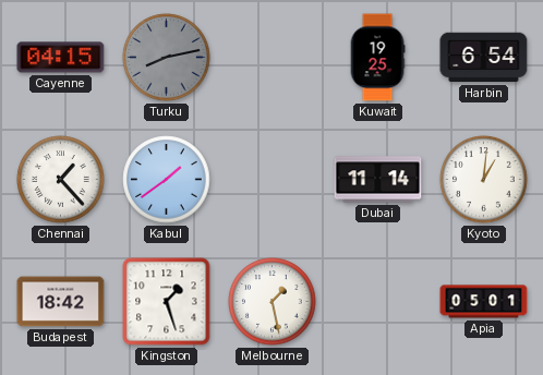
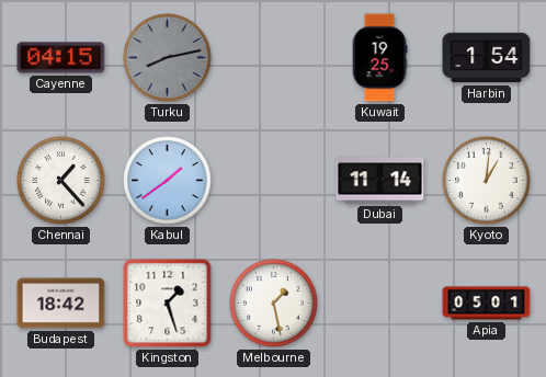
Harbin: 6:54 -> 1:54
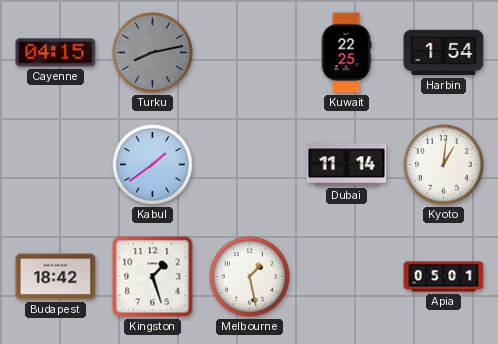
Kuwait: 19:25 -> 22:25
Chennai: 1:23 -> none
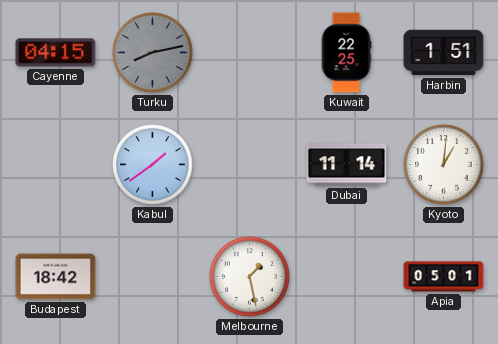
Harbin: 1:54 -> 1:51
Kingston: 1:27 -> none
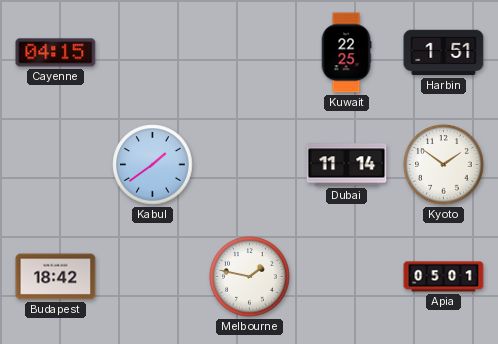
Turku: 8:13 -> none
Kyoto: 1:01 -> 1:51
Melbourne: 1:28 -> 1:47
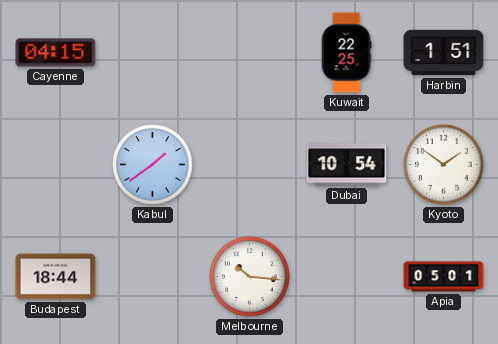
Dubai: 11:14 -> 10:54
Budapest: 18:42 -> 18:44
Melbourne: 1:47 -> 10:16
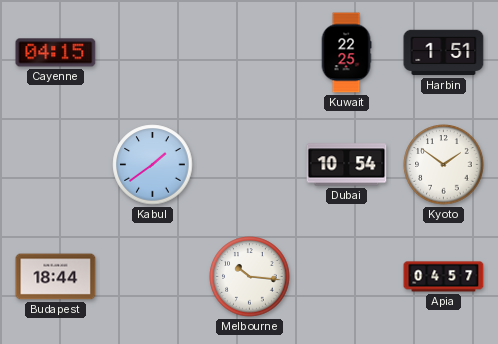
Apia: 05:01 -> 04:57
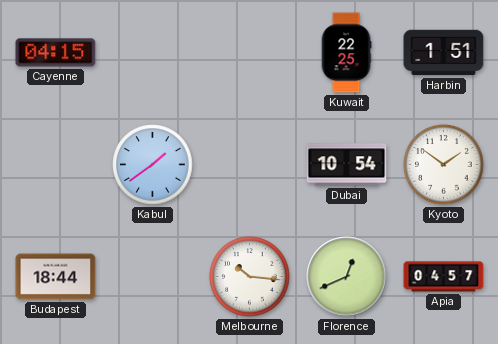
Florence: none -> 12:41
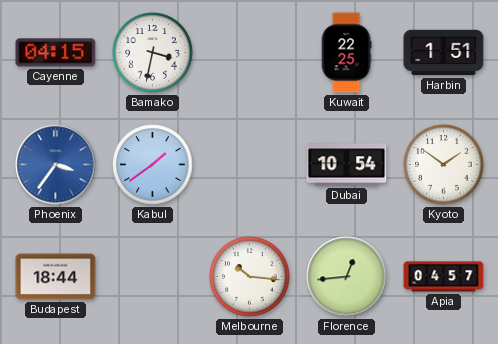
Bamako: none -> 3:32
Phoenix: none -> 3:36
Florence: 12:41 -> 12:44
